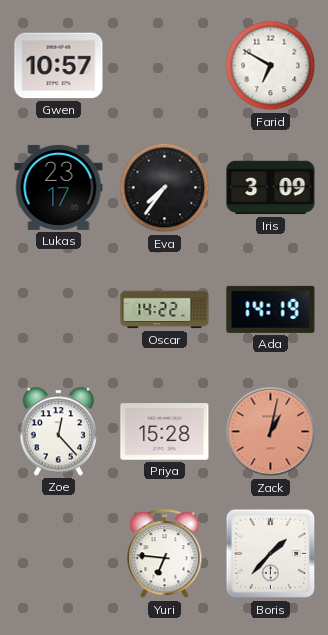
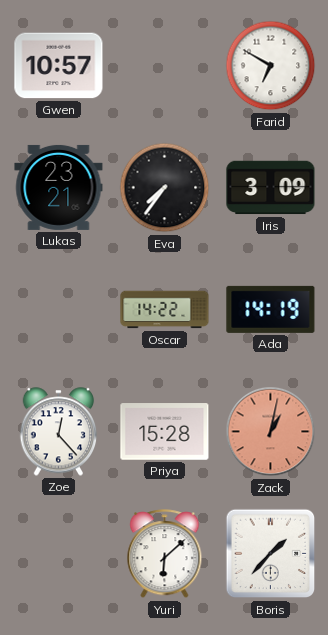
Lukas: 23:17 -> 23:21
Yuri: 6:46 -> 6:08
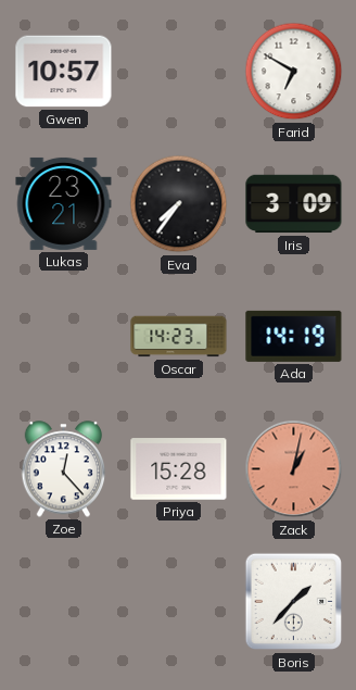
Oscar: 14:22 -> 14:23
Yuri: 6:08 -> none
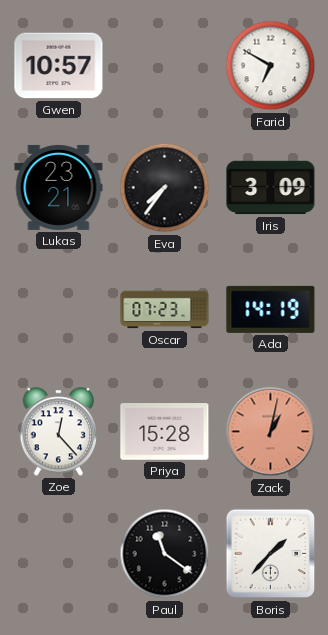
Oscar: 14:23 -> 07:23
Paul: none -> 11:21
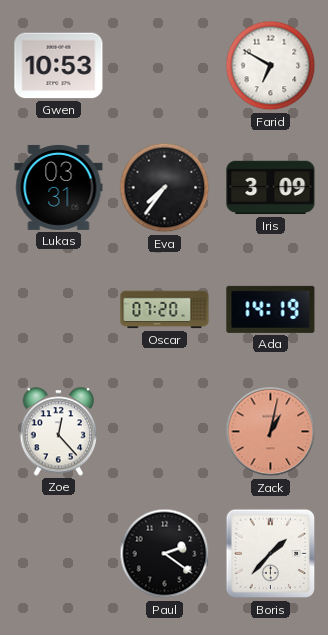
Gwen: 10:57 -> 10:53
Lukas: 23:21 -> 03:31
Oscar: 07:23 -> 07:20
Priya: 15:28 -> none
Paul: 11:21 -> 2:21
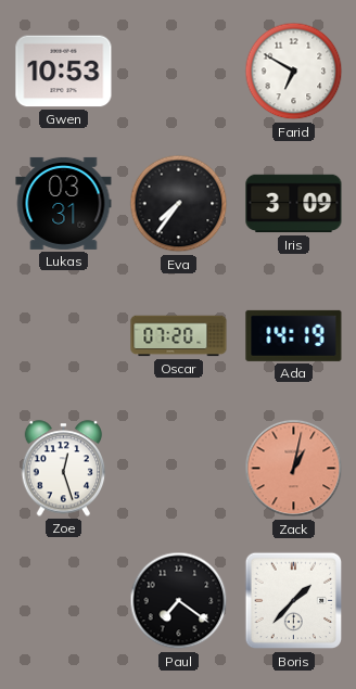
Zoe: 12:23 -> 12:27
Paul: 2:21 -> 7:21
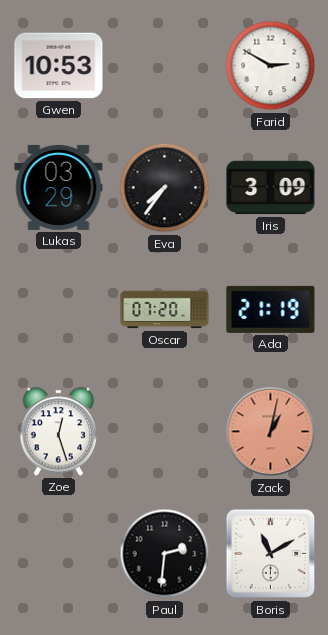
Farid: 6:50 -> 2:50
Lukas: 03:31 -> 03:29
Ada: 14:19 -> 21:19
Paul: 7:21 -> 2:31
Boris: 1:37 -> 11:10
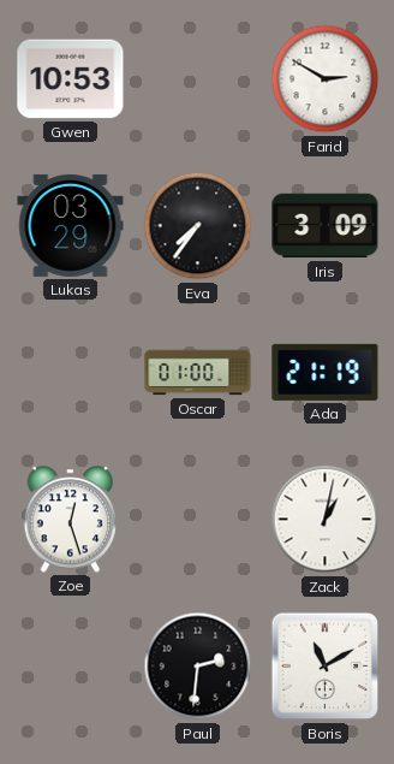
Oscar: 07:20 -> 01:00
Zack dial: salmon -> white
